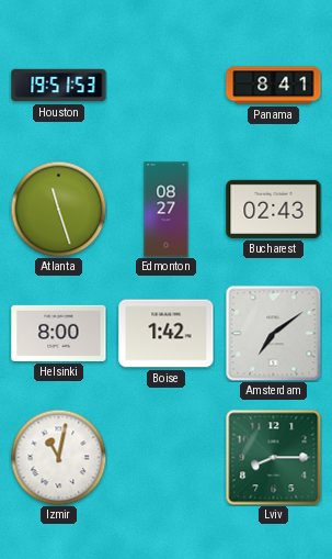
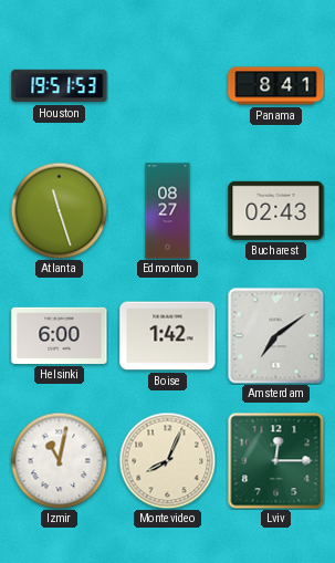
Helsinki: 8:00 -> 6:00
Montevideo: none -> 8:04
Lviv: 8:15 -> 12:15
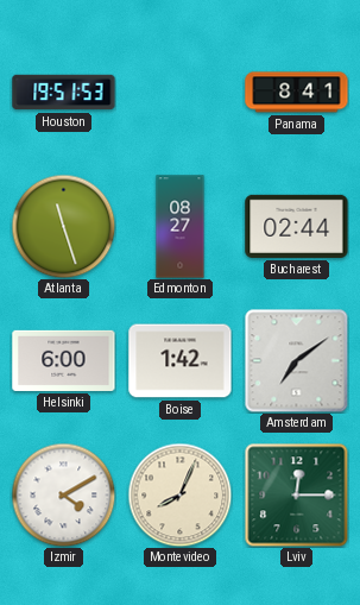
Bucharest: 02:43 -> 02:44
Izmir: 11:02 -> 4:10
